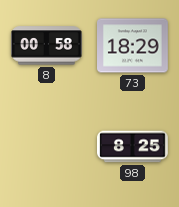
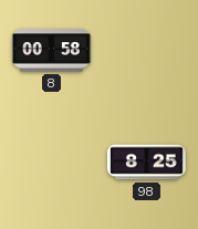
73: 18:29 -> none
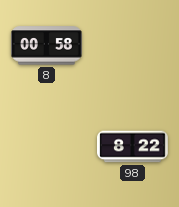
98: 8:25 -> 8:22
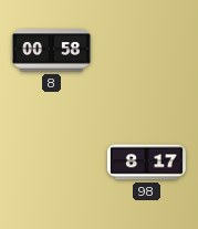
98: 8:22 -> 8:17
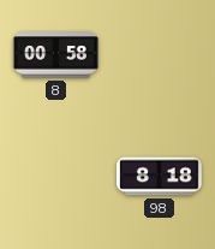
98: 8:17 -> 8:18
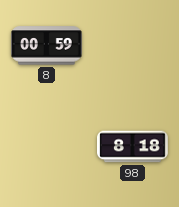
8: 00:58 -> 00:59
